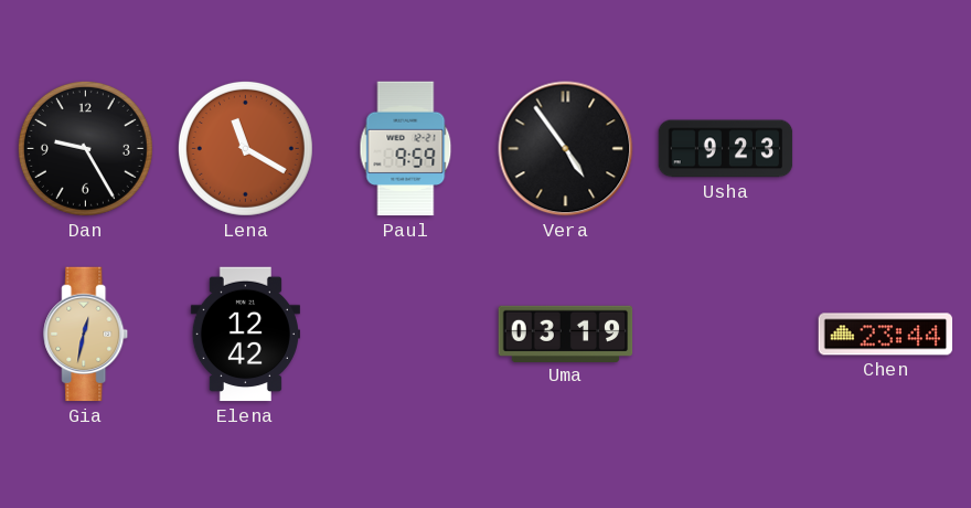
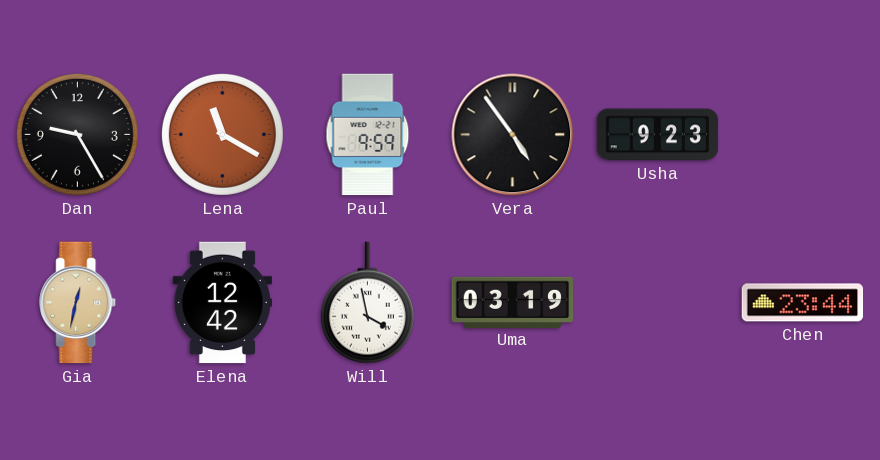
Will: none -> 3:58
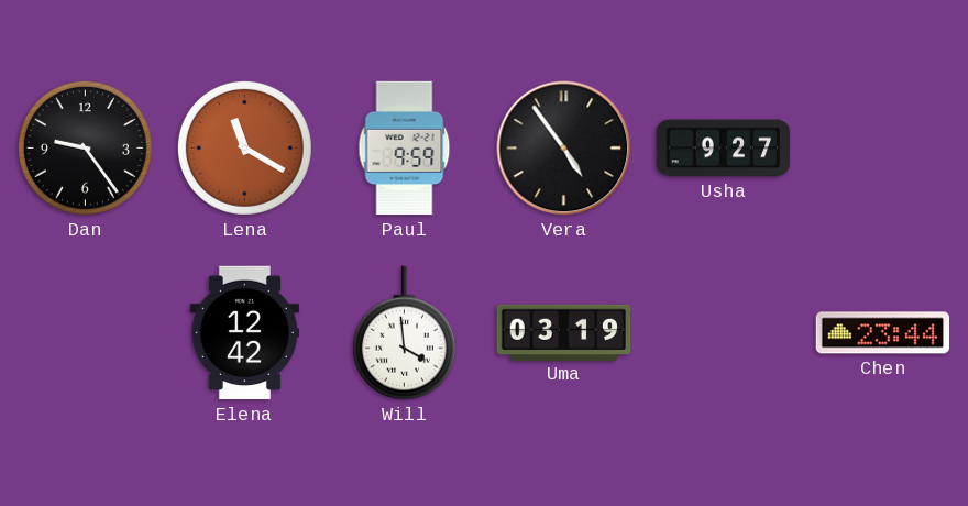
Dan: 9:25 -> 9:24
Usha: 9:23 -> 9:27
Gia: 12:32 -> none
Will: 3:58 -> 3:59
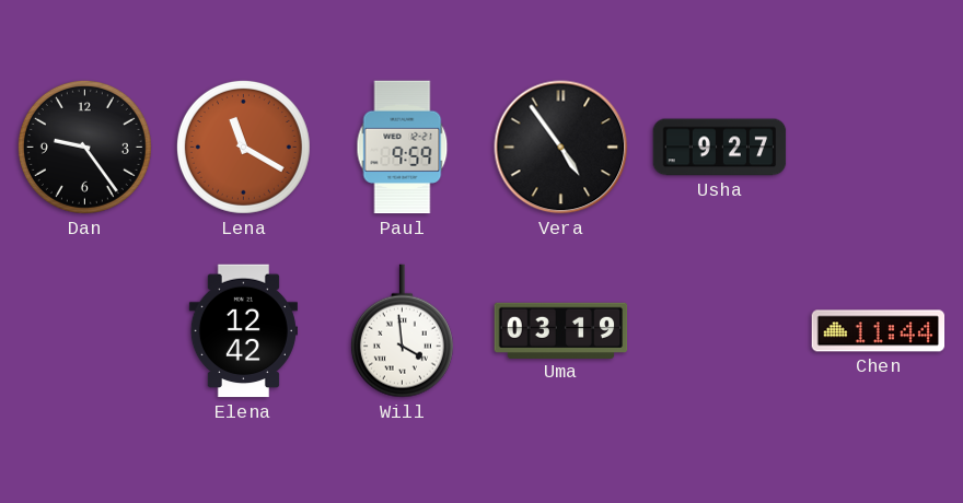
Chen: 23:44 -> 11:44
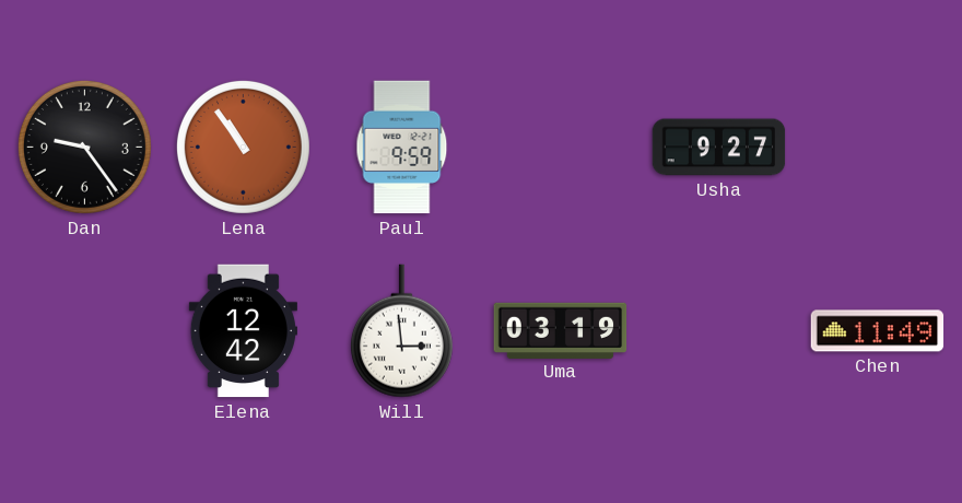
Lena: 11:20 -> 10:54
Vera: 4:54 -> none
Will: 3:59 -> 2:59
Chen: 11:44 -> 11:49
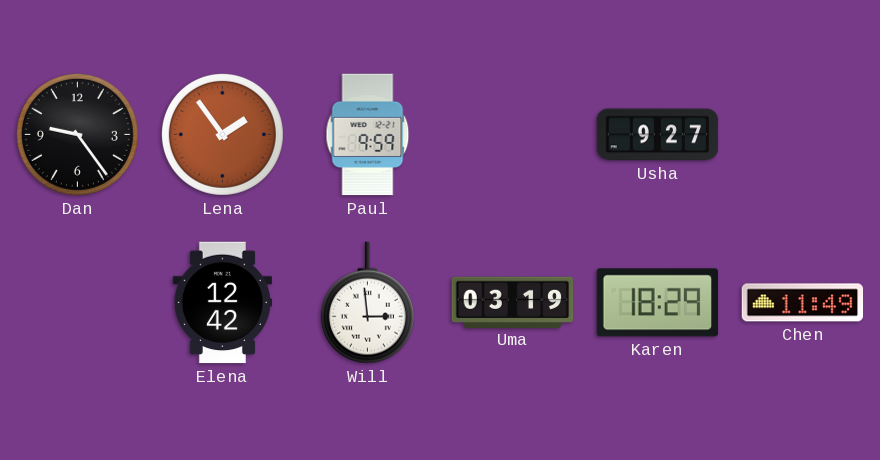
Lena: 10:54 -> 1:54
Karen: none -> 18:29
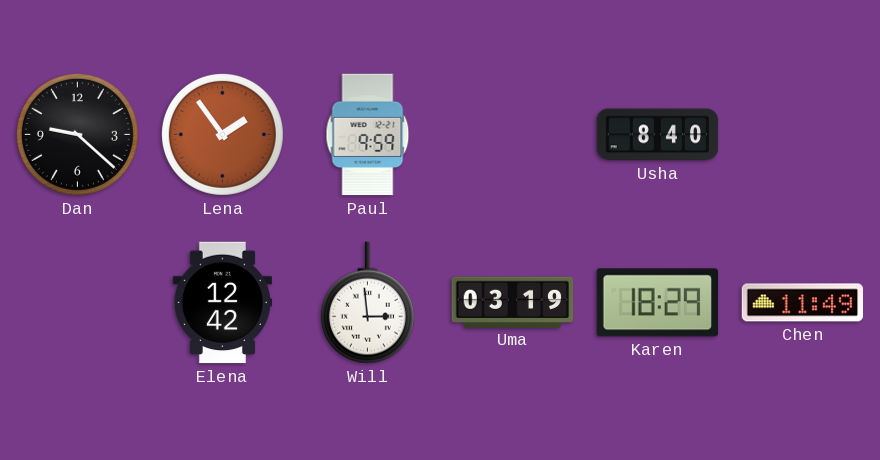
Dan: 9:24 -> 9:22
Usha: 9:27 -> 8:40
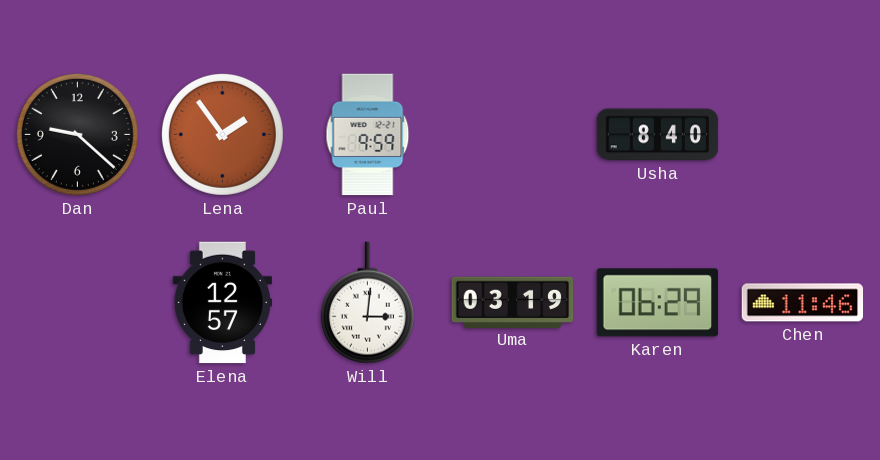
Elena: 12:42 -> 12:57
Will: 2:59 -> 3:01
Karen: 18:29 -> 06:29
Chen: 11:49 -> 11:46
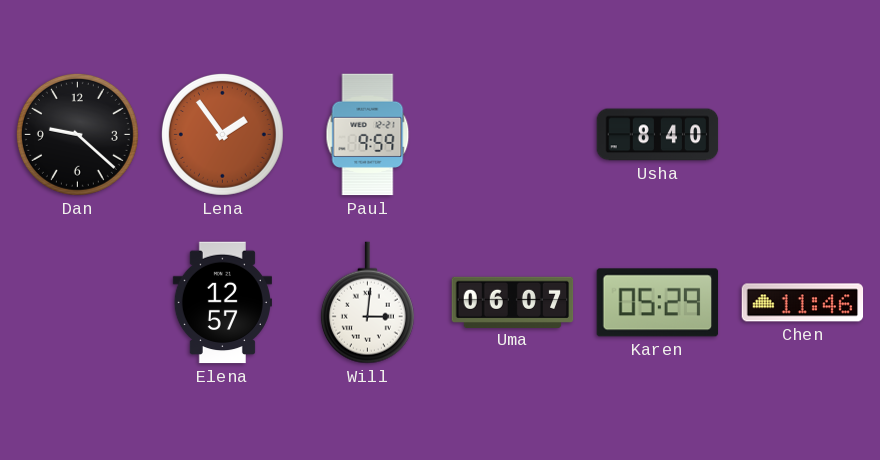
Uma: 03:19 -> 06:07
Karen: 06:29 -> 05:29
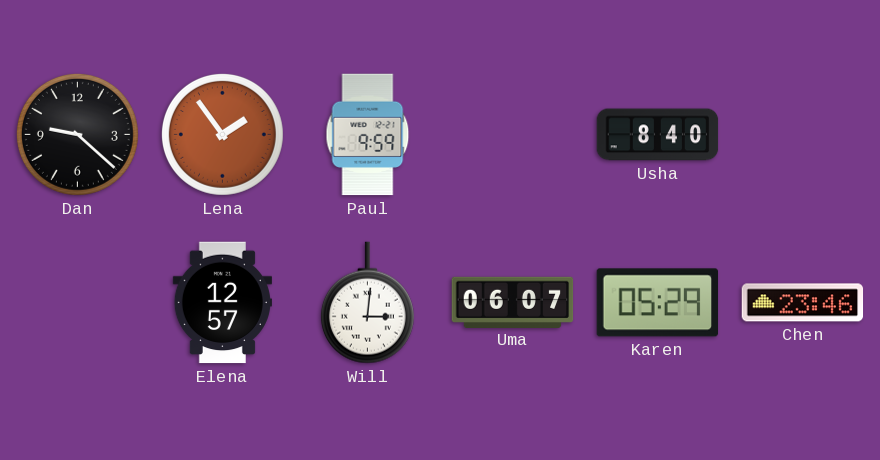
Chen: 11:46 -> 23:46
